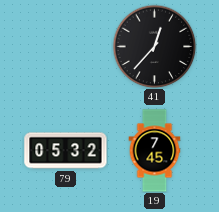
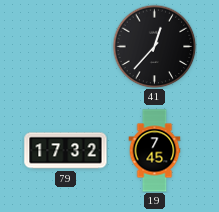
79: 05:32 -> 17:32
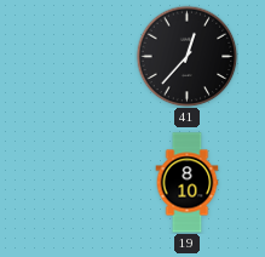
79: 17:32 -> none
19: 7:45 -> 8:10
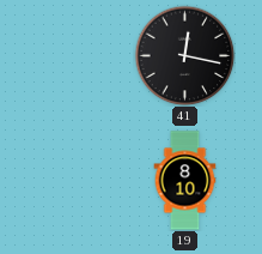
41: 12:37 -> 12:17
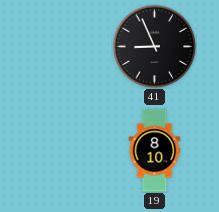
41: 12:17 -> 8:56
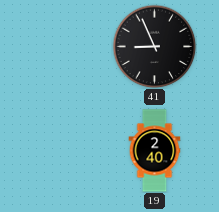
19: 8:10 -> 2:40
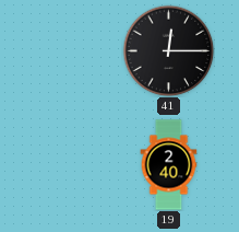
41: 8:56 -> 12:15
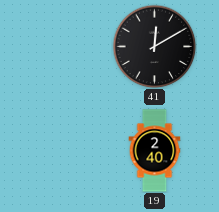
41: 12:15 -> 12:10
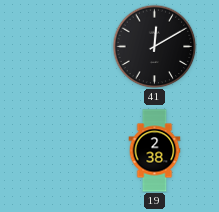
19: 2:40 -> 2:38
